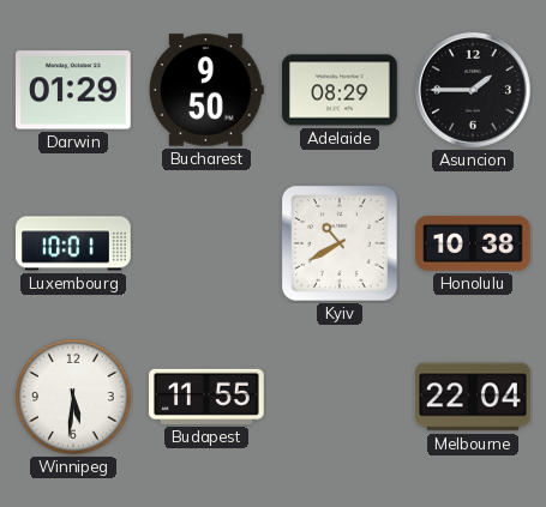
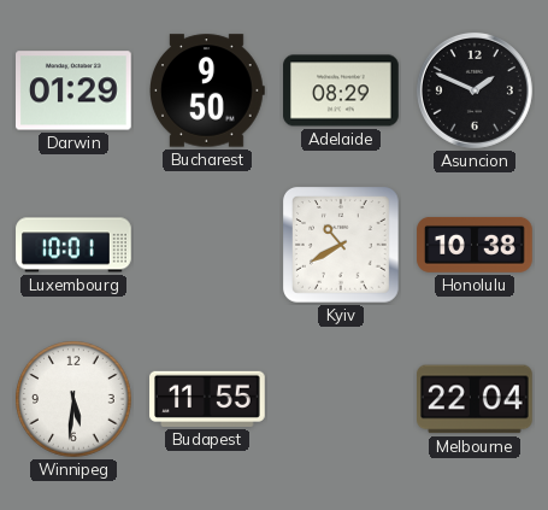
Asuncion: 1:45 -> 1:49
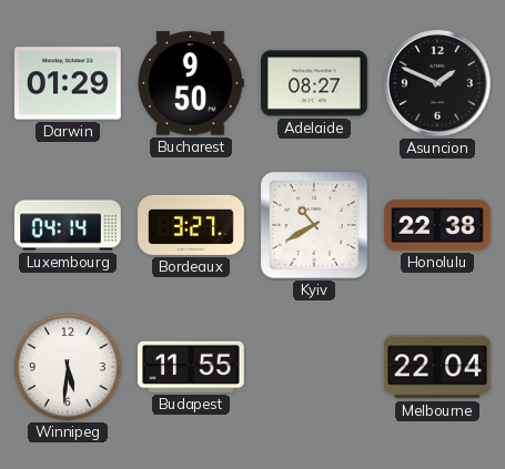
Adelaide: 08:29 -> 08:27
Luxembourg: 10:01 -> 04:14
Bordeaux: none -> 3:27
Honolulu: 10:38 -> 22:38
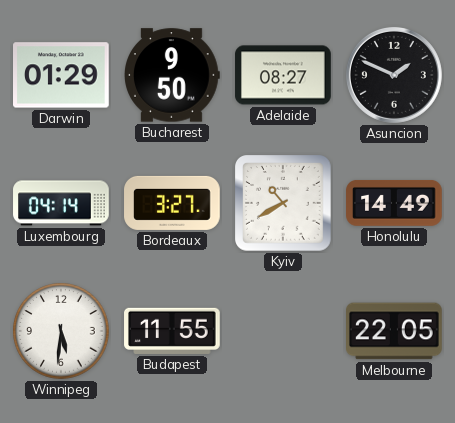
Honolulu: 22:38 -> 14:49
Melbourne: 22:04 -> 22:05
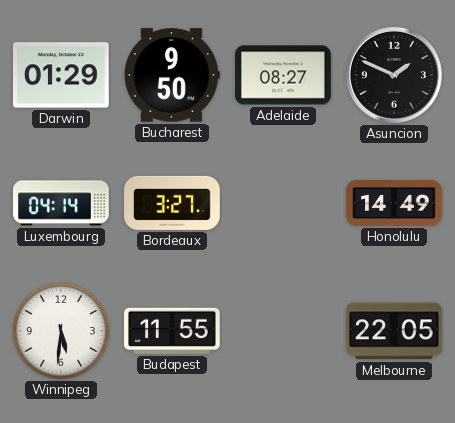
Kyiv: 10:40 -> none
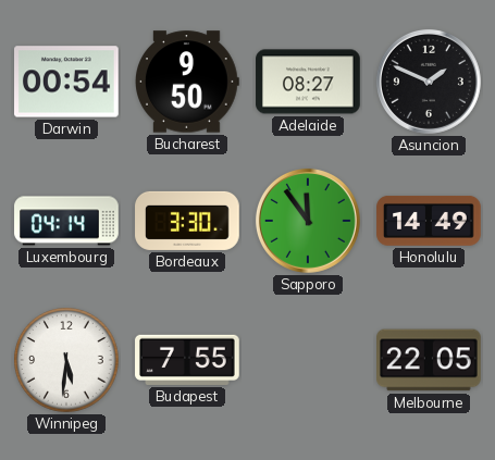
Darwin: 01:29 -> 00:54
Bordeaux: 3:27 -> 3:30
Sapporo: none -> 11:54
Budapest: 11:55 -> 7:55
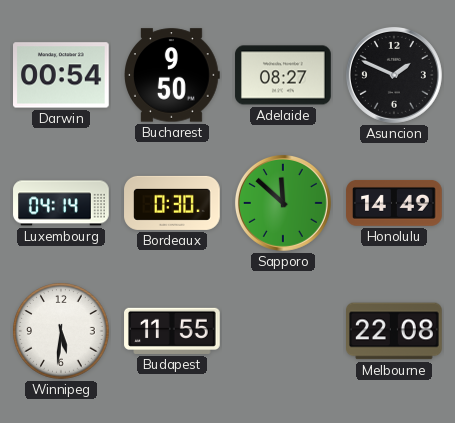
Bordeaux: 3:30 -> 0:30
Sapporo: 11:54 -> 11:52
Budapest: 7:55 -> 11:55
Melbourne: 22:05 -> 22:08
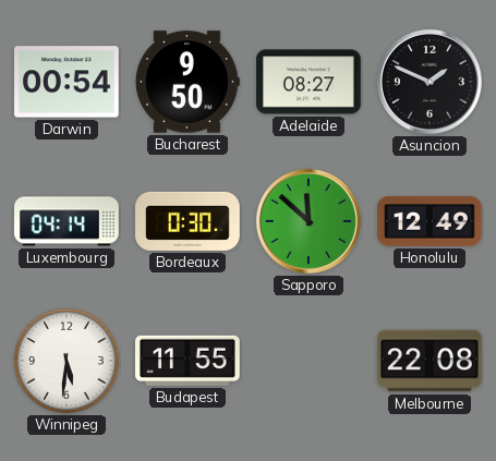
Honolulu: 14:49 -> 12:49
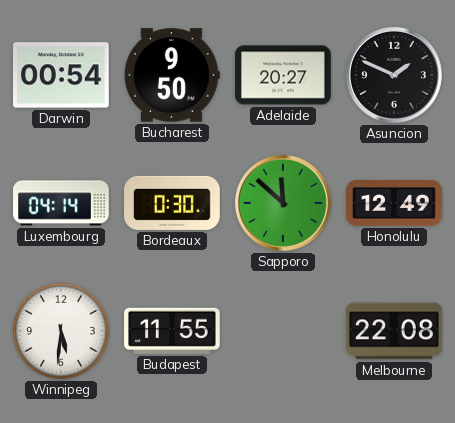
Adelaide: 08:27 -> 20:27
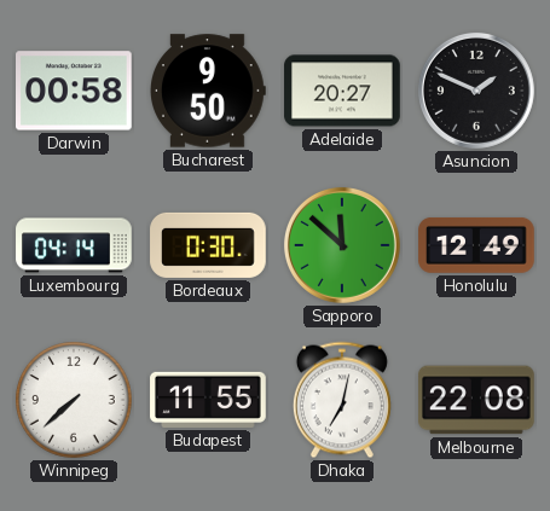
Darwin: 00:54 -> 00:58
Winnipeg: 5:31 -> 7:38
Dhaka: none -> 7:02
